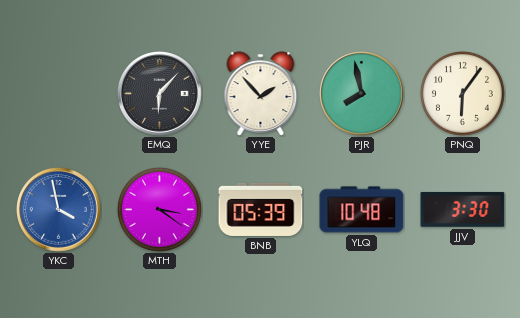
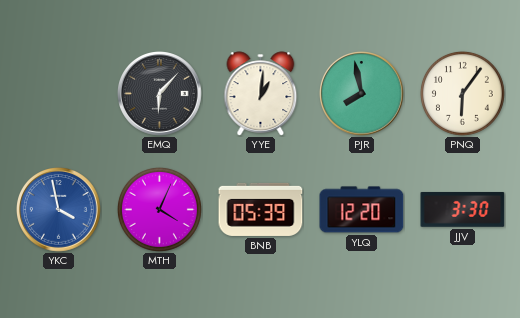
YYE: 1:53 -> 1:01
MTH: 3:21 -> 4:04
YLQ: 10:48 -> 12:20
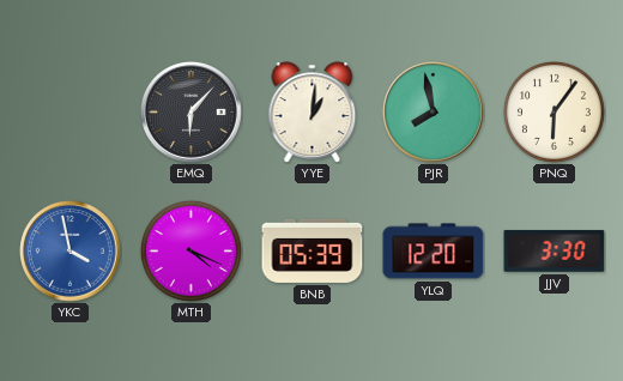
MTH: 4:04 -> 4:19
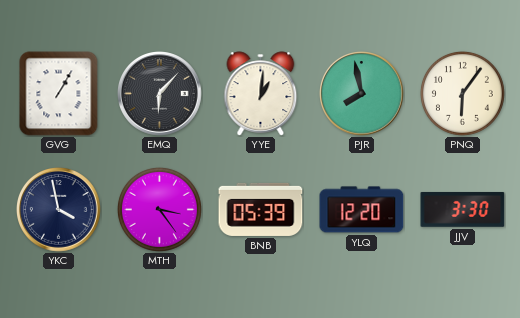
GVG: none -> 1:05
YKC dial: blue -> navy
MTH: 4:19 -> 3:24
